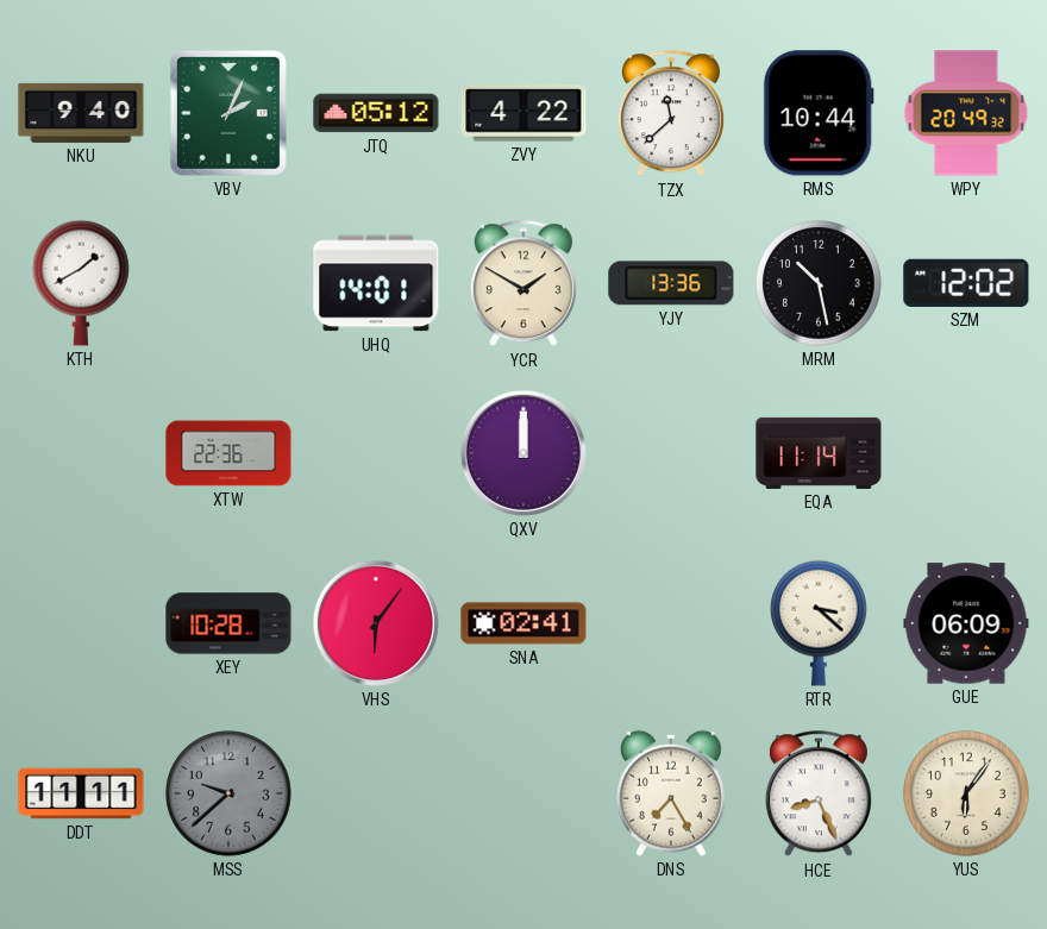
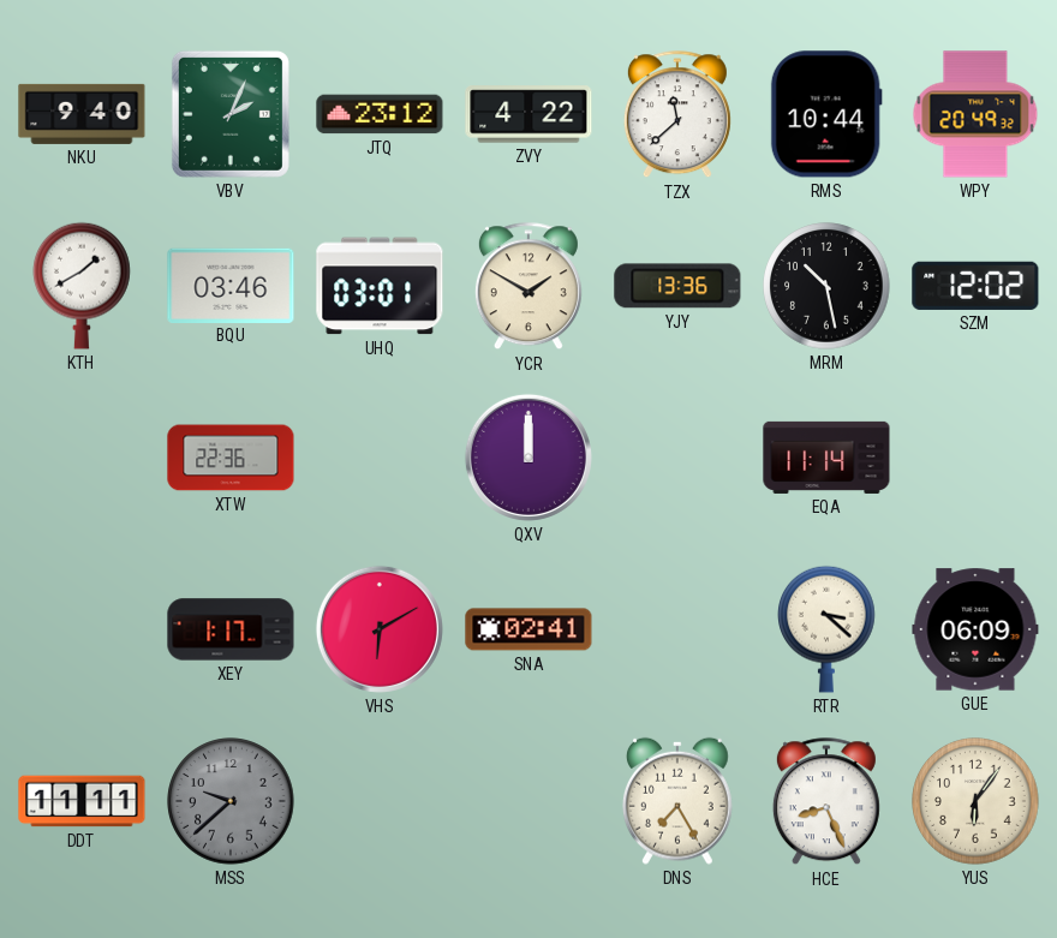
JTQ: 05:12 -> 23:12
BQU: none -> 03:46
UHQ: 14:01 -> 03:01
XEY: 10:28 -> 1:17
VHS: 6:06 -> 6:10
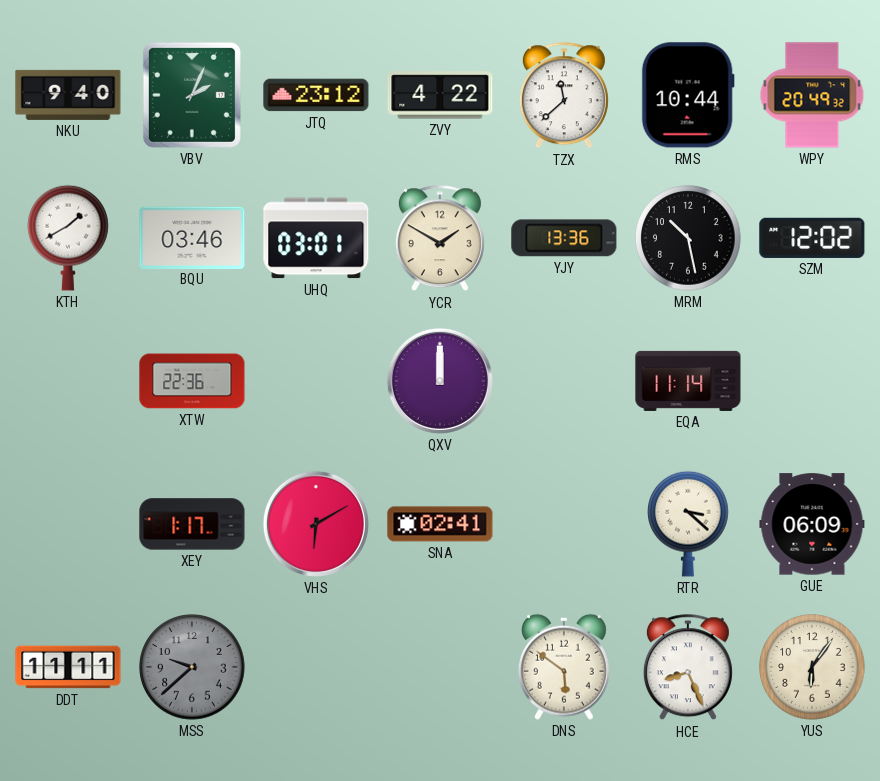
DNS: 7:25 -> 5:51
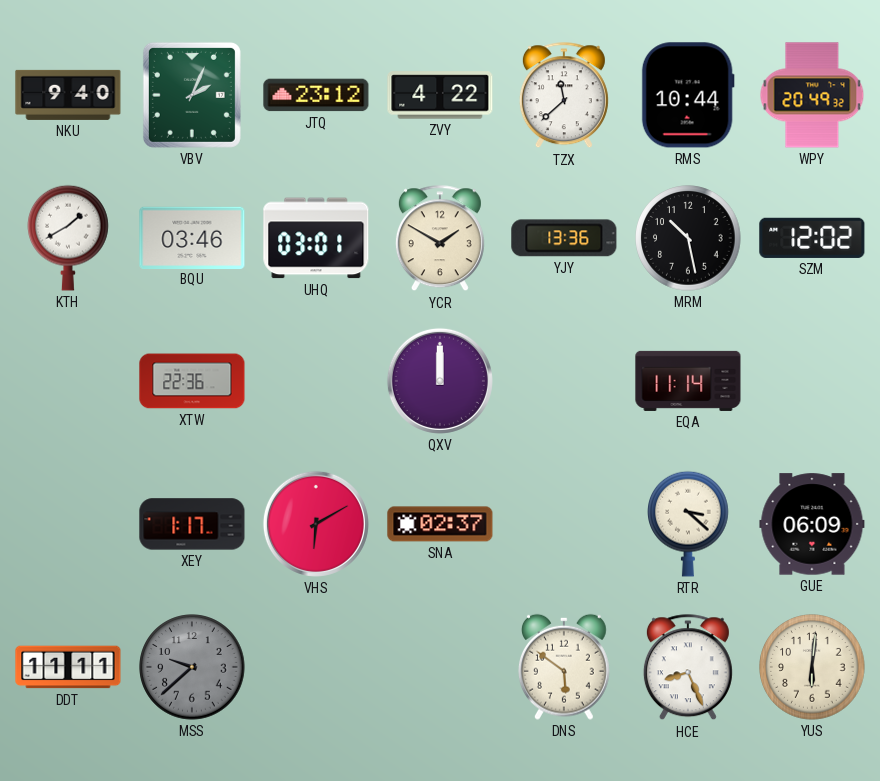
SNA: 02:41 -> 02:37
YUS: 6:06 -> 6:01
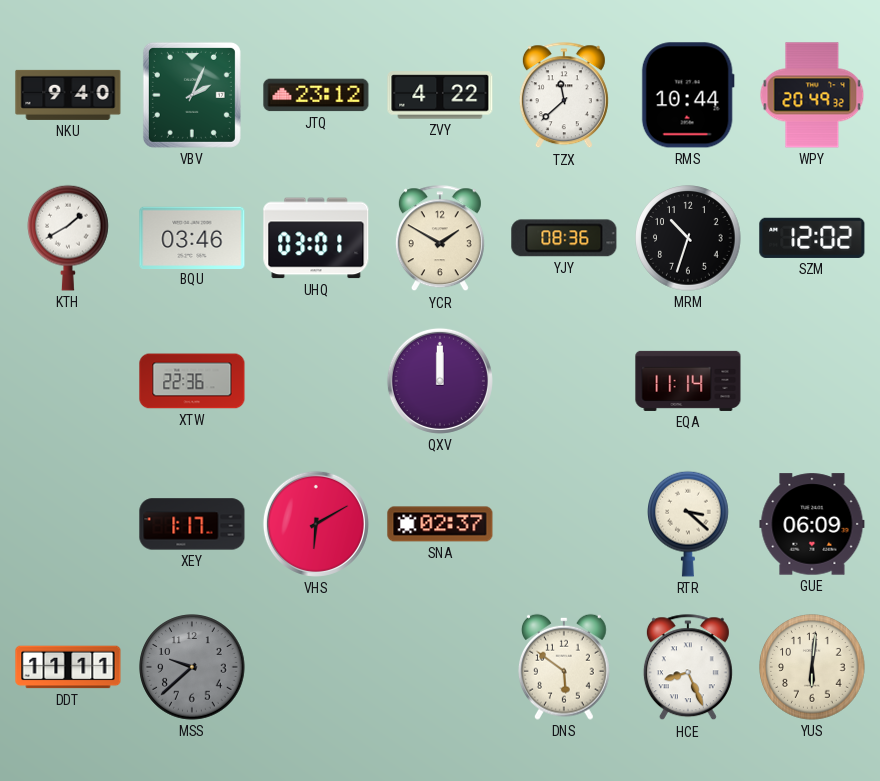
YJY: 13:36 -> 08:36
MRM: 10:28 -> 10:33
